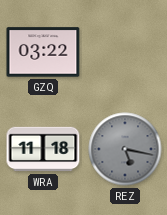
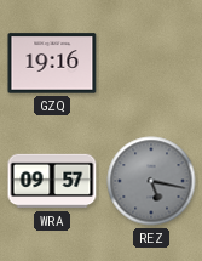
GZQ: 03:22 -> 19:16
WRA: 11:18 -> 09:57
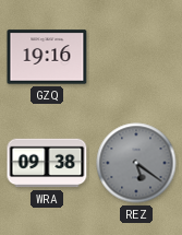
WRA: 09:57 -> 09:38
REZ: 5:17 -> 5:21
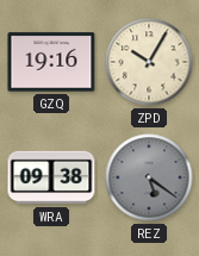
ZPD: none -> 10:05
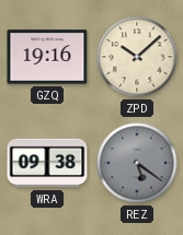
ZPD: 10:05 -> 10:08
